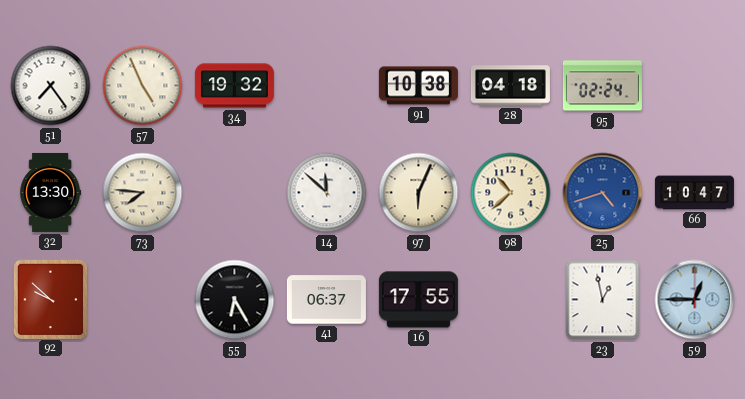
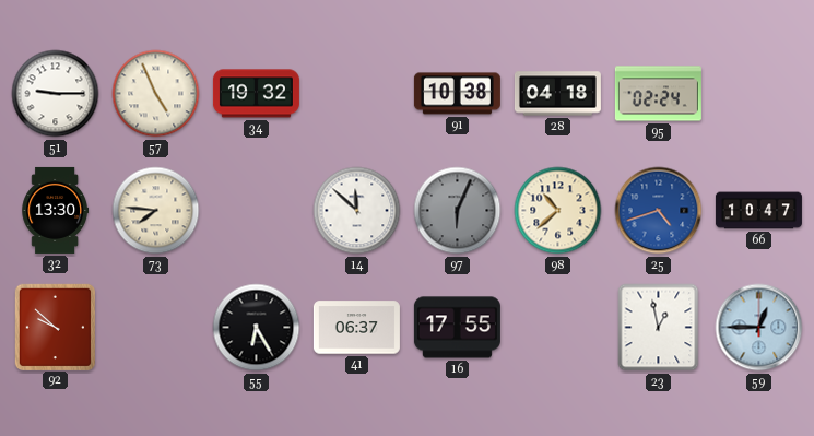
51: 7:24 -> 9:15
97 dial: cream -> grey
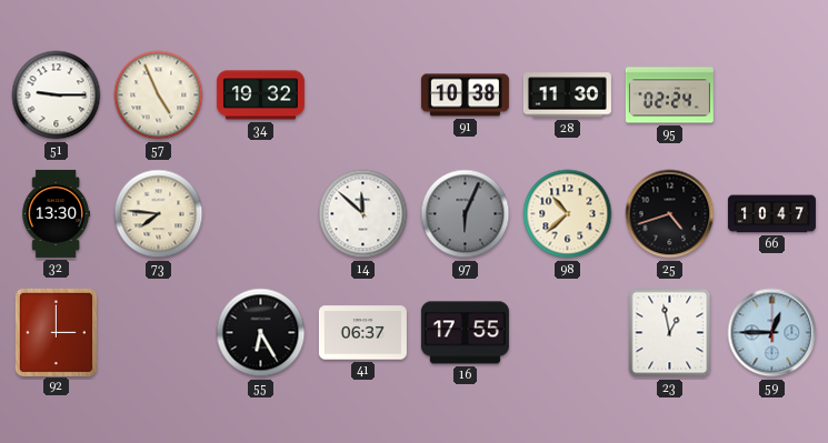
28: 04:18 -> 11:30
25 dial: blue -> black
92: 9:52 -> 3:00
